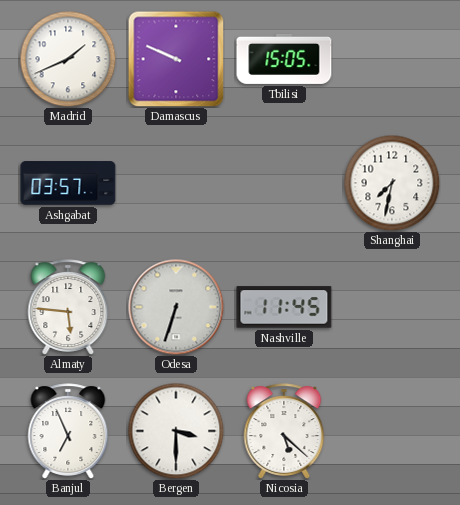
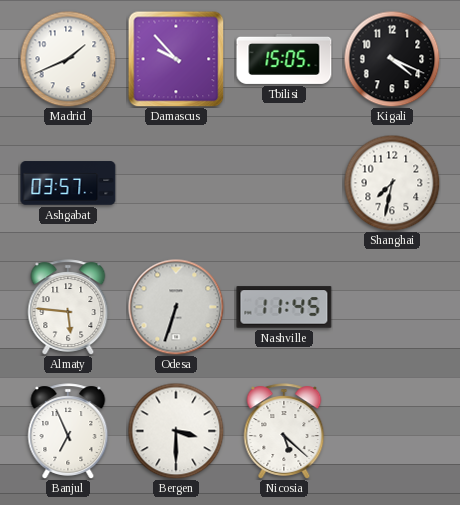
Damascus: 9:49 -> 9:53
Kigali: none -> 4:19
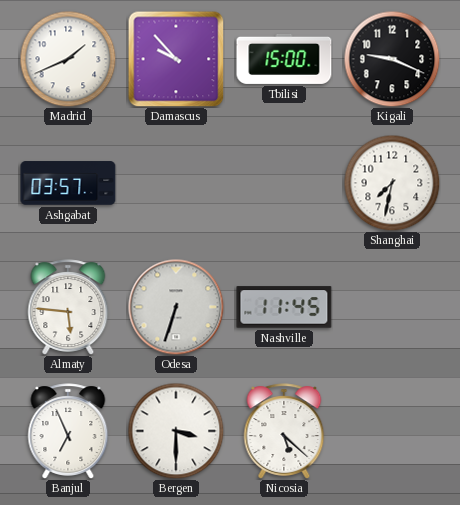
Tbilisi: 15:05 -> 15:00
Kigali: 4:19 -> 9:19
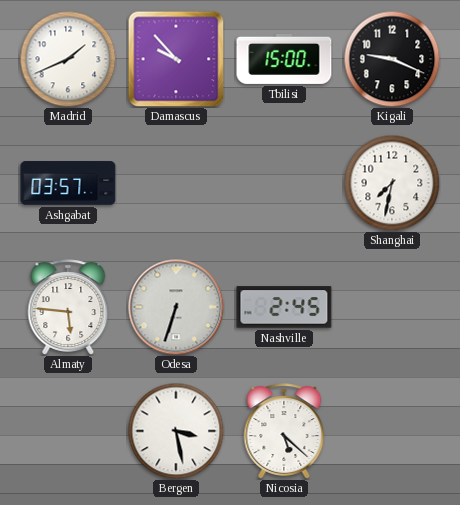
Nashville: 11:45 -> 2:45
Banjul: 6:56 -> none
Bergen: 3:30 -> 3:28
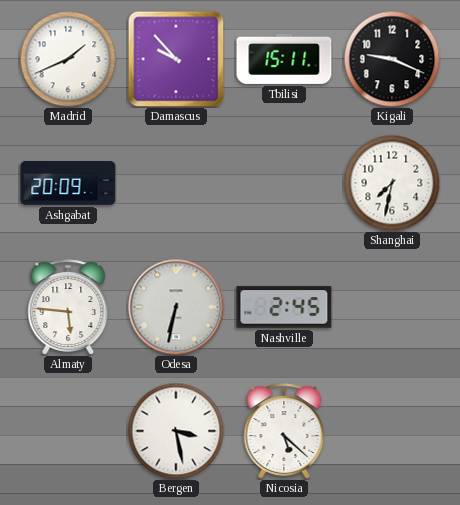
Tbilisi: 15:00 -> 15:11
Ashgabat: 03:57 -> 20:09
Odesa: 6:33 -> 6:32
